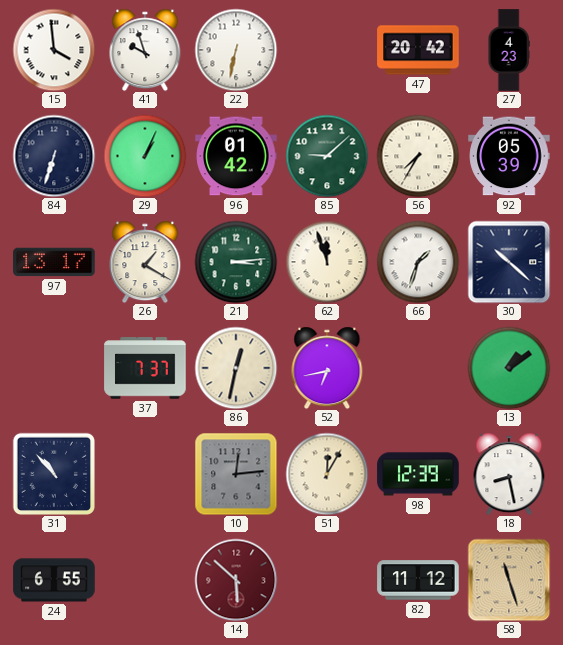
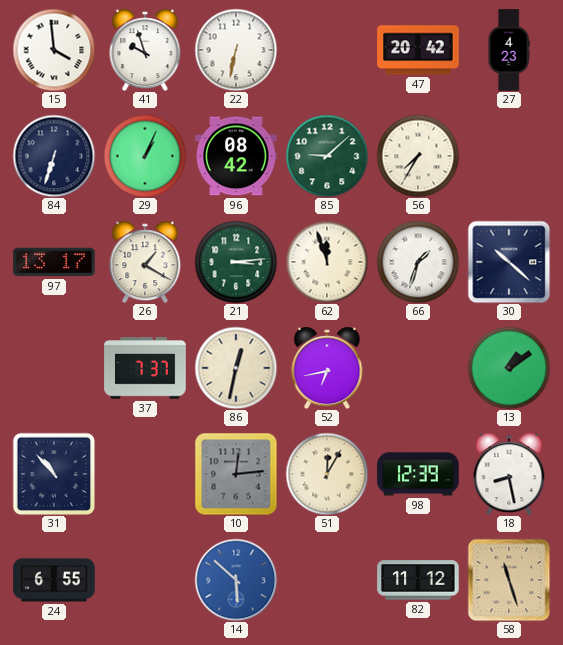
96: 01:42 -> 08:42
92: 05:39 -> none
14 dial: burgundy -> blue
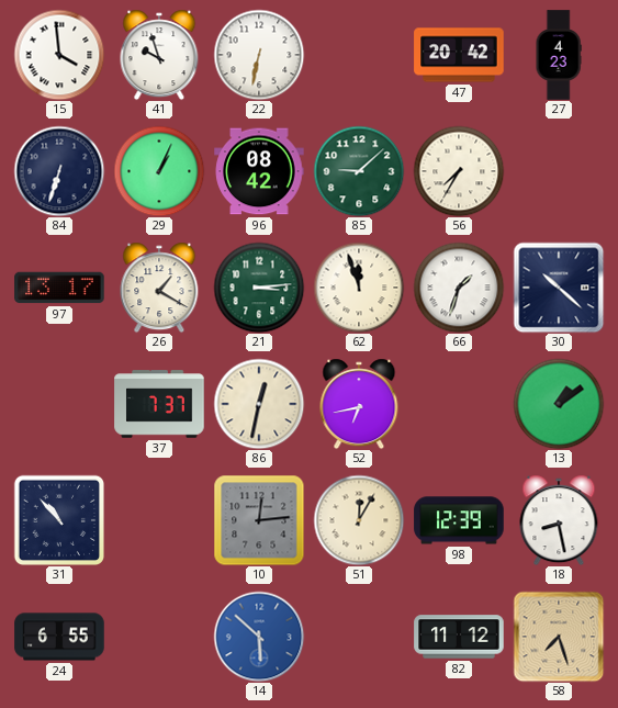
58: 11:27 -> 7:27
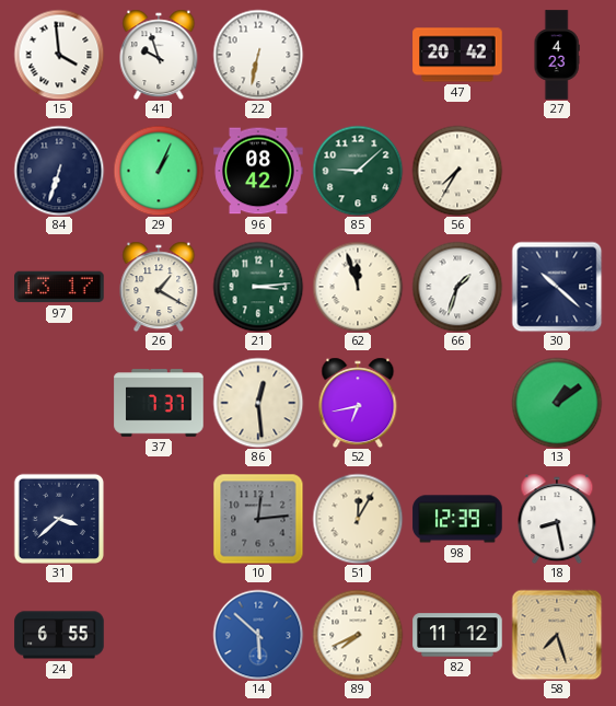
86: 12:32 -> 12:29
31: 10:53 -> 3:38
89: none -> 7:41
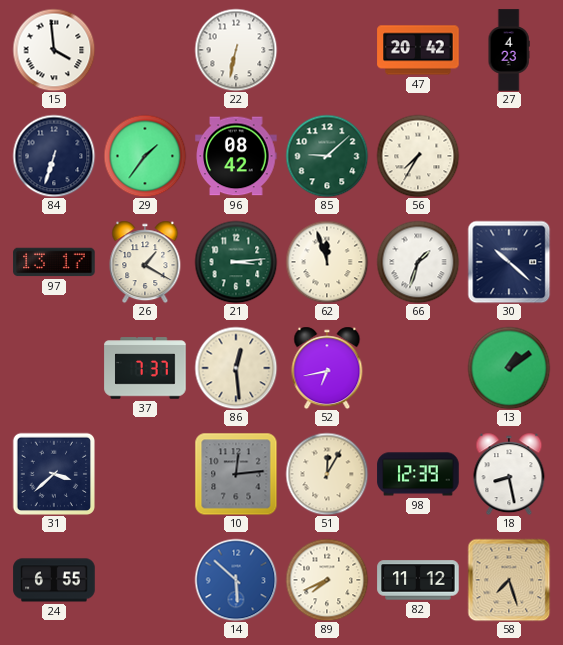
41: 9:57 -> none
29: 1:04 -> 1:36
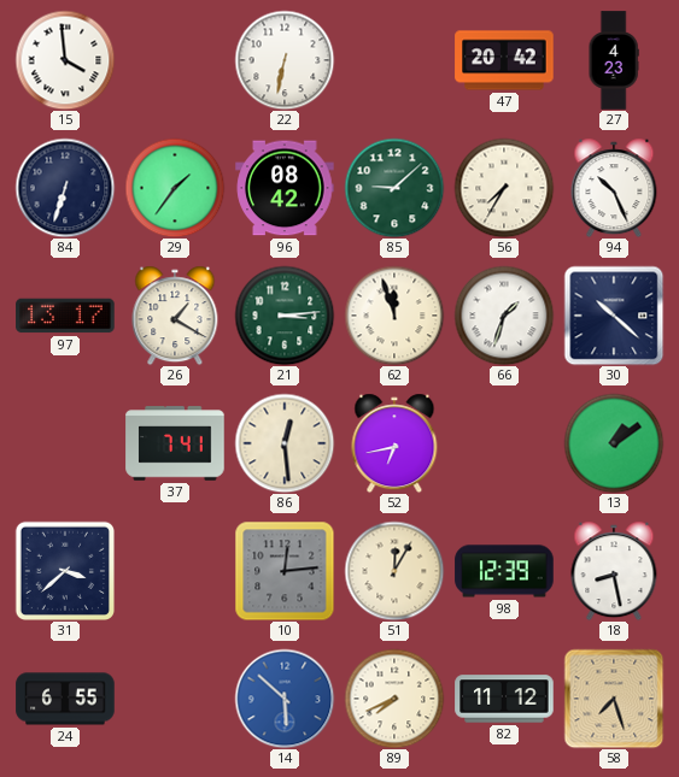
94: none -> 10:26
37: 7:37 -> 7:41
